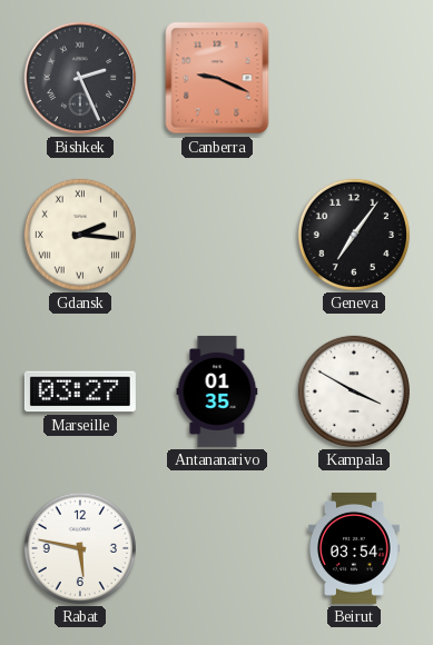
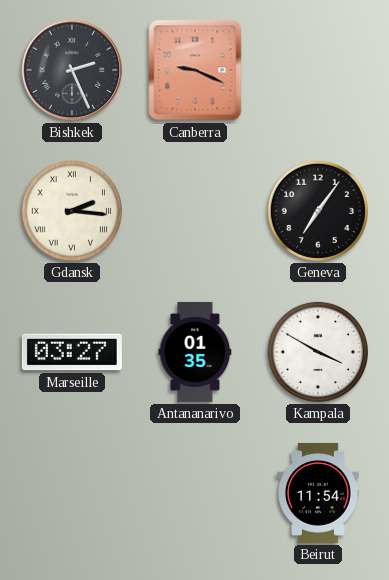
Rabat: 5:47 -> none
Beirut: 03:54 -> 11:54
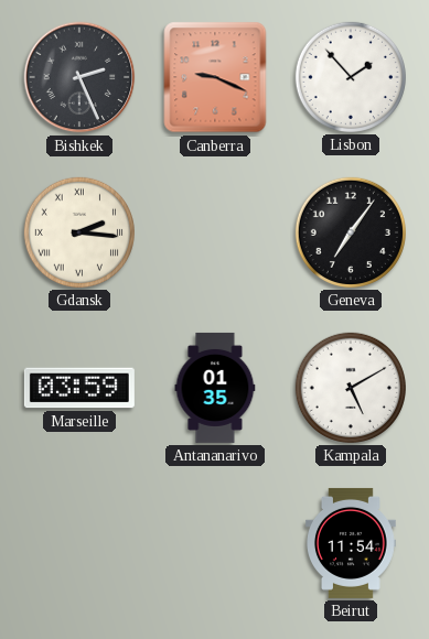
Lisbon: none -> 1:53
Marseille: 03:27 -> 03:59
Kampala: 3:50 -> 5:10
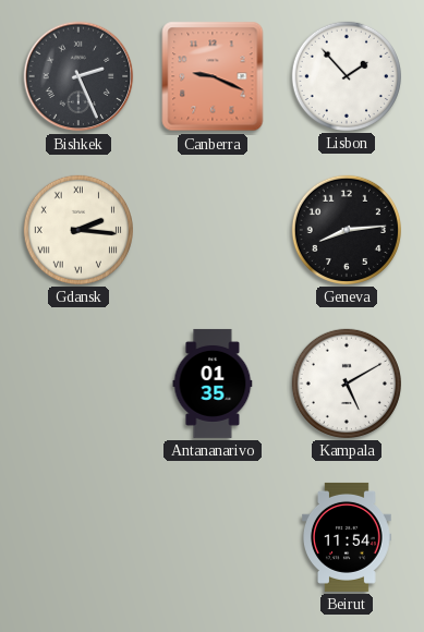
Geneva: 7:06 -> 8:14
Marseille: 03:59 -> none
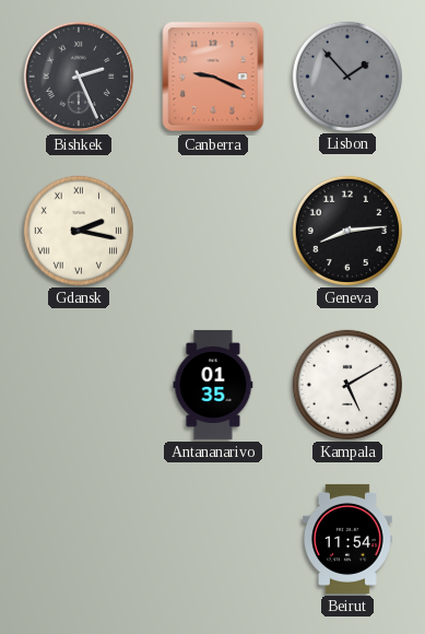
Lisbon dial: white -> grey
Gdansk: 2:16 -> 2:17
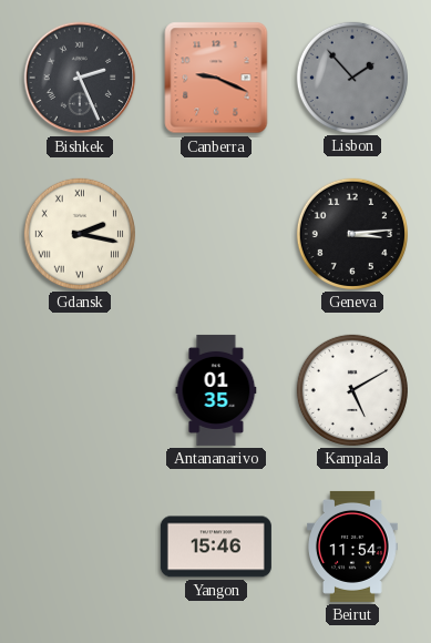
Geneva: 8:14 -> 3:14
Yangon: none -> 15:46
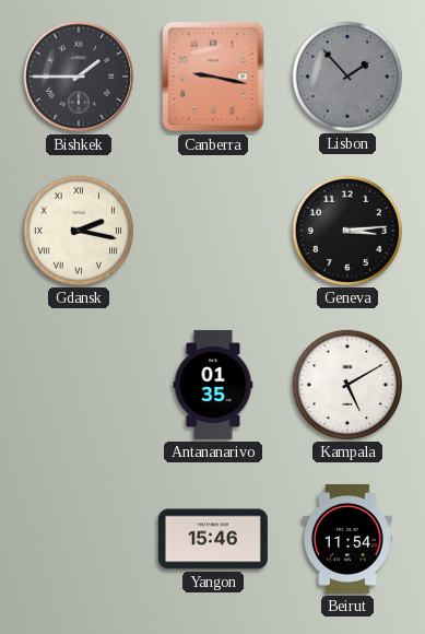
Bishkek: 2:26 -> 1:45
Canberra: 9:19 -> 9:17
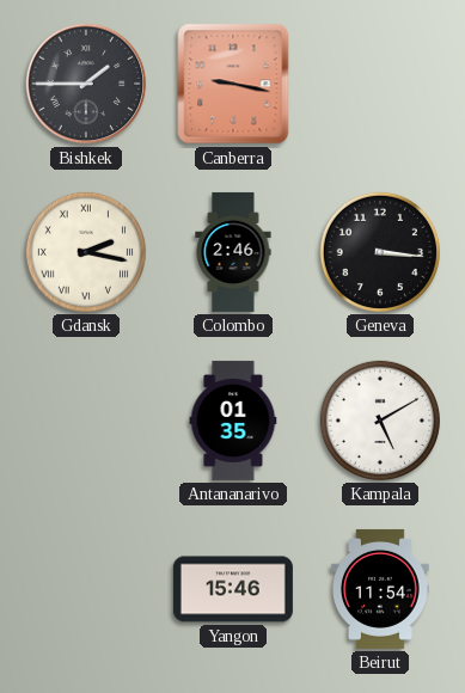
Lisbon: 1:53 -> none
Colombo: none -> 2:46
Geneva: 3:14 -> 3:16
